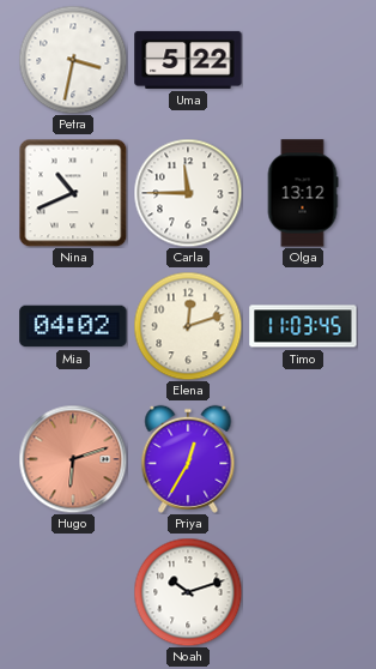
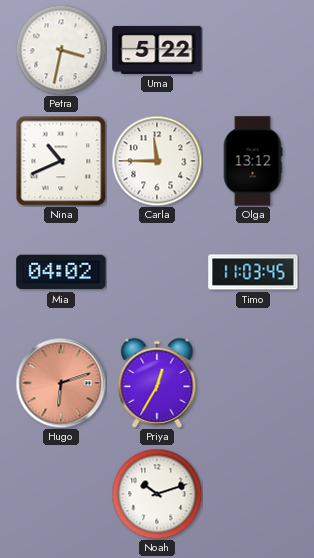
Elena: 12:12 -> none
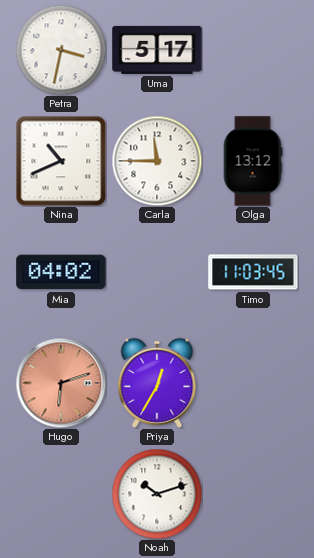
Uma: 5:22 -> 5:17
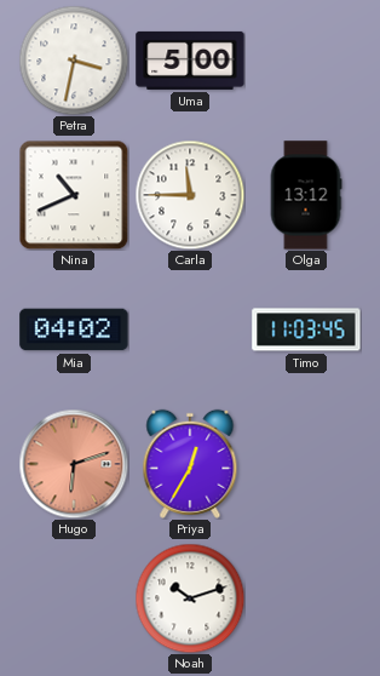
Uma: 5:17 -> 5:00
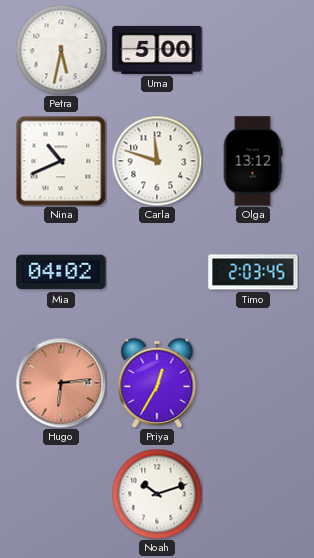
Petra: 3:32 -> 5:32
Carla: 11:45 -> 11:48
Timo: 11:03 -> 2:03
Hugo: 6:12 -> 6:14
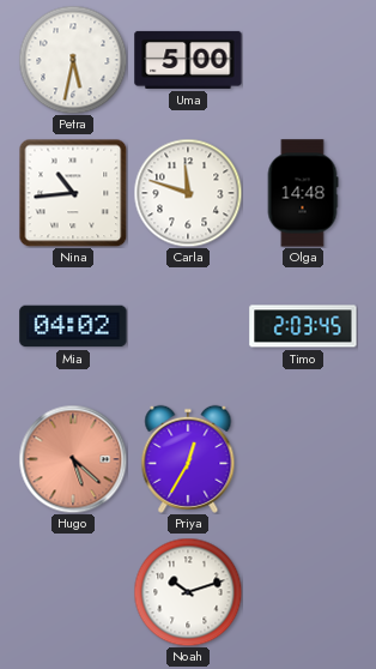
Nina: 10:41 -> 10:44
Olga: 13:12 -> 14:48
Hugo: 6:14 -> 5:22
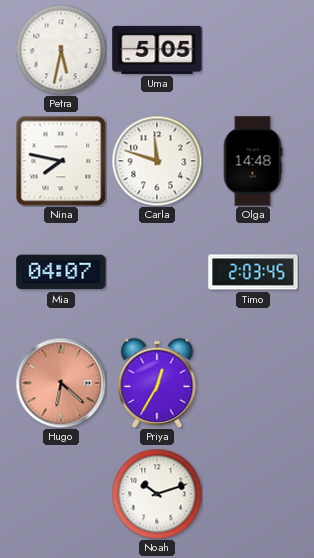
Uma: 5:00 -> 5:05
Nina: 10:44 -> 7:47
Mia: 04:02 -> 04:07
Hugo: 5:22 -> 6:22
